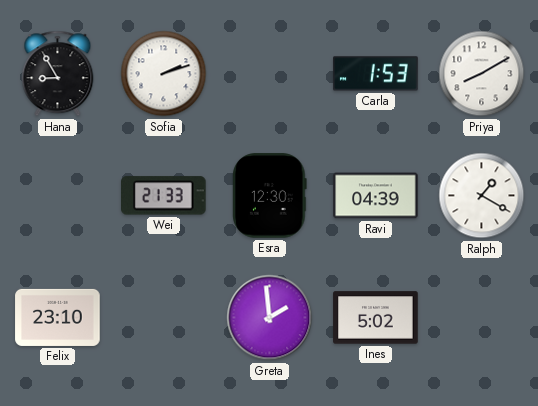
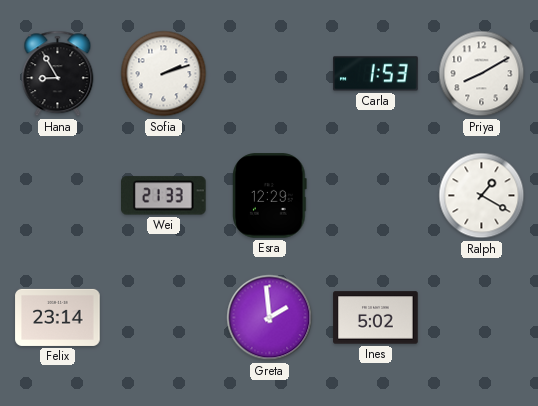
Esra: 12:30 -> 12:29
Ravi: 04:39 -> none
Felix: 23:10 -> 23:14
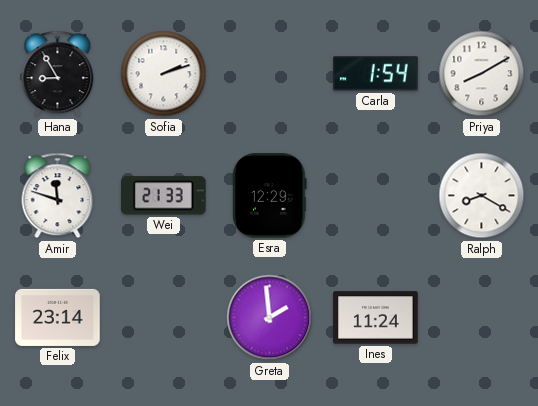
Carla: 1:53 -> 1:54
Amir: none -> 11:48
Ralph: 1:20 -> 8:20
Ines: 5:02 -> 11:24
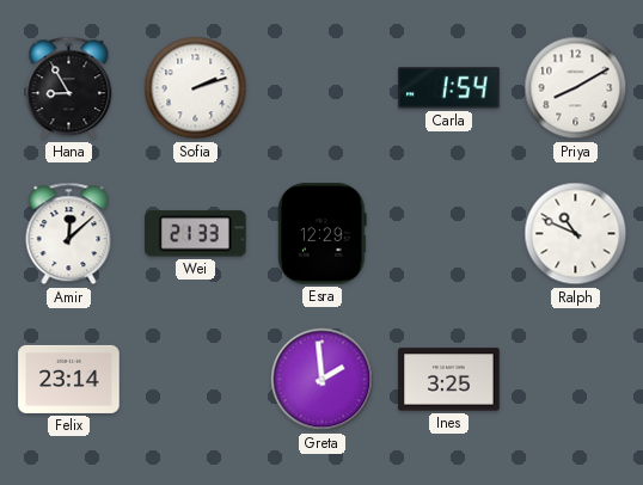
Amir: 11:48 -> 12:08
Ralph: 8:20 -> 10:49
Ines: 11:24 -> 3:25
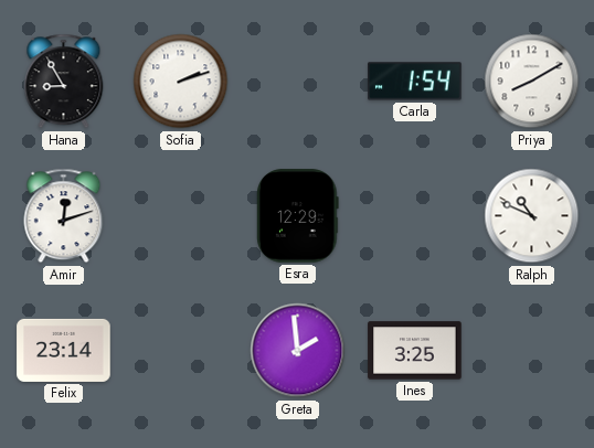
Amir: 12:08 -> 12:12
Wei: 21:33 -> none
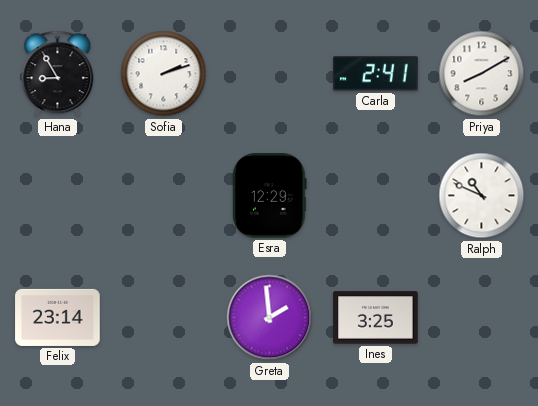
Carla: 1:54 -> 2:41
Amir: 12:12 -> none
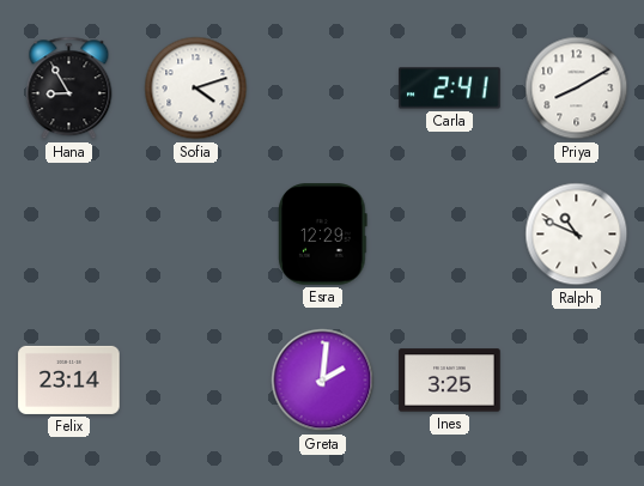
Sofia: 2:12 -> 4:12
Greta: 1:59 -> 2:01
